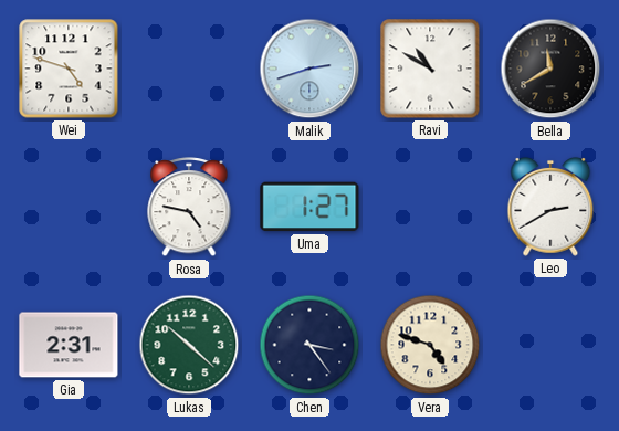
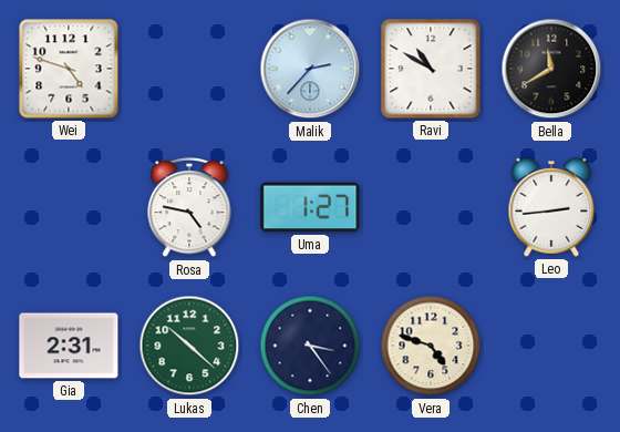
Malik: 2:42 -> 2:37
Leo: 2:40 -> 2:44
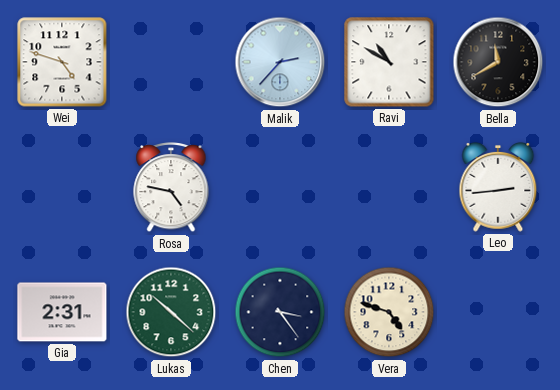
Uma: 1:27 -> none
